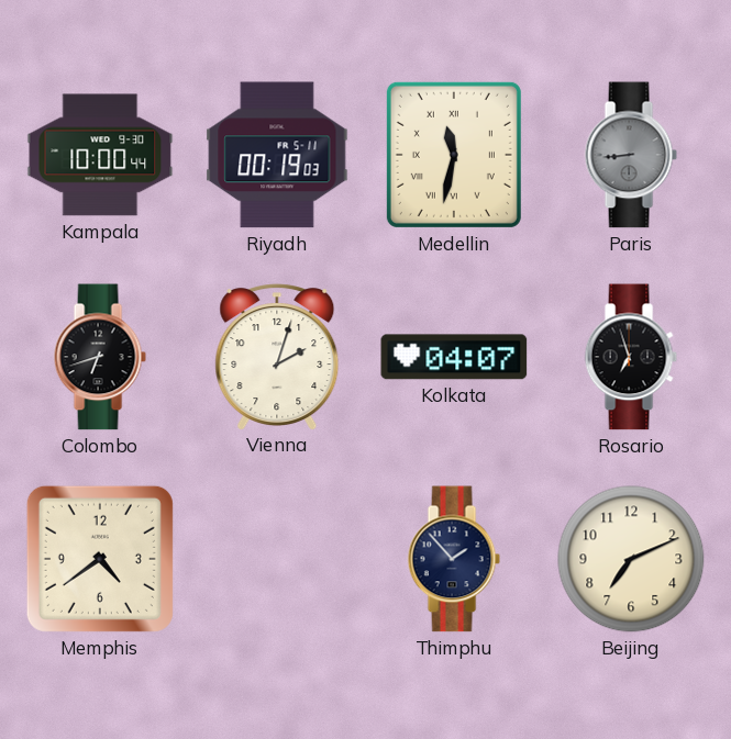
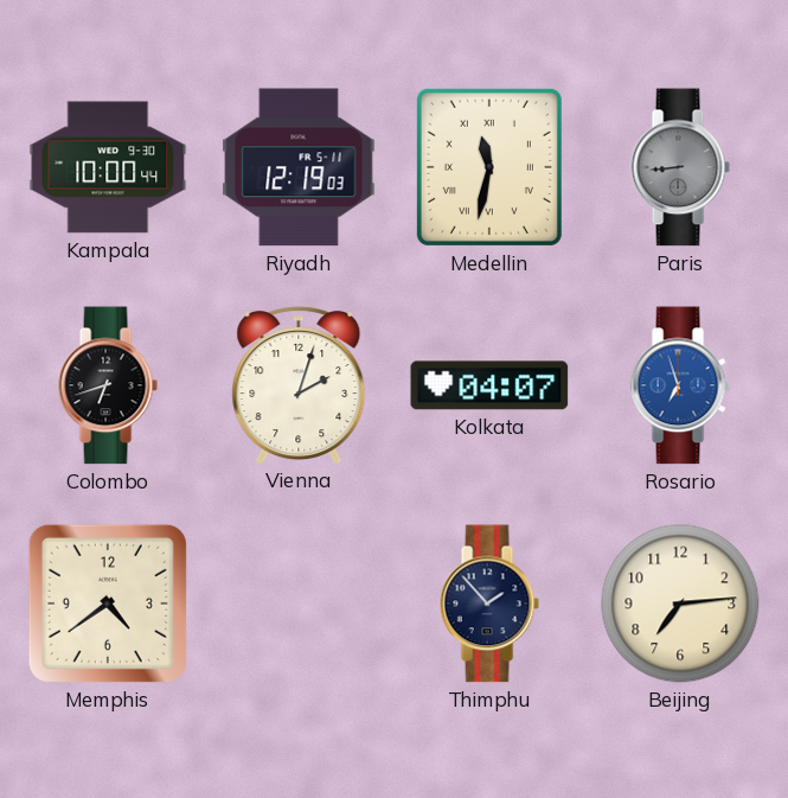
Riyadh: 00:19 -> 12:19
Rosario dial: black -> blue
Beijing: 7:11 -> 7:14
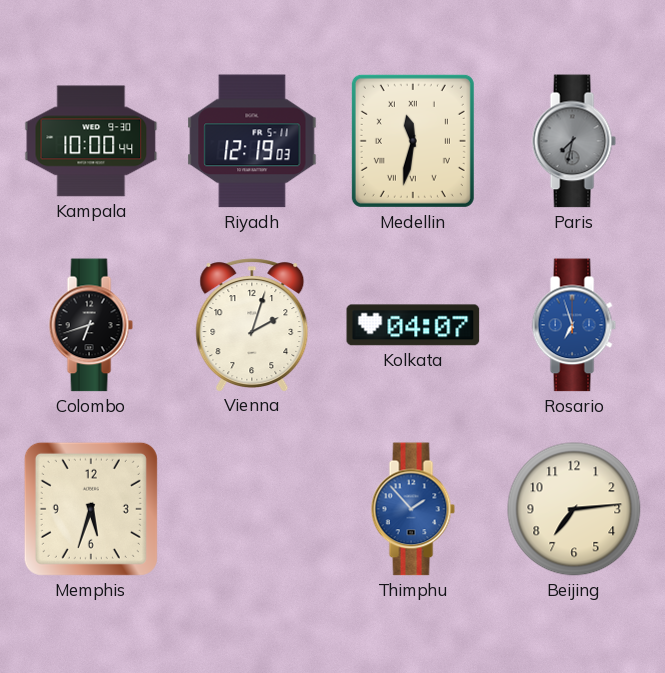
Paris: 8:44 -> 7:32
Memphis: 4:39 -> 5:33
Thimphu dial: navy -> blue
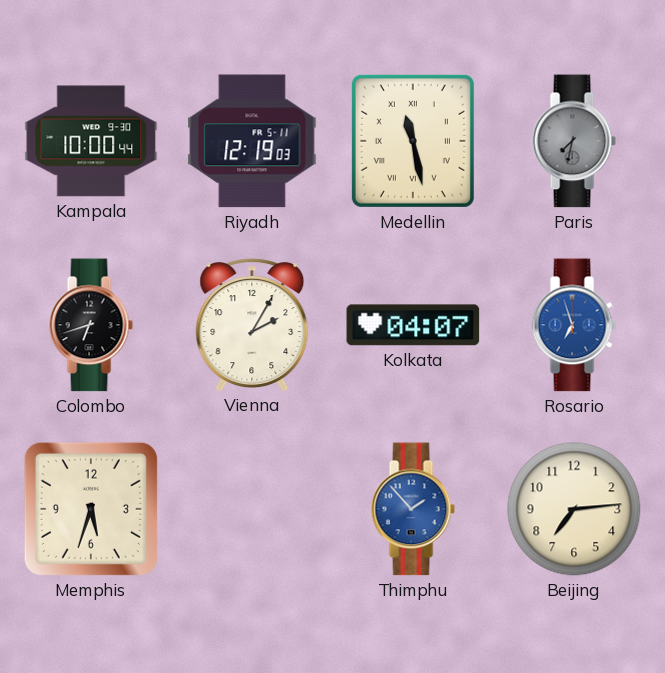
Medellin: 11:32 -> 11:28
Vienna: 2:03 -> 2:05
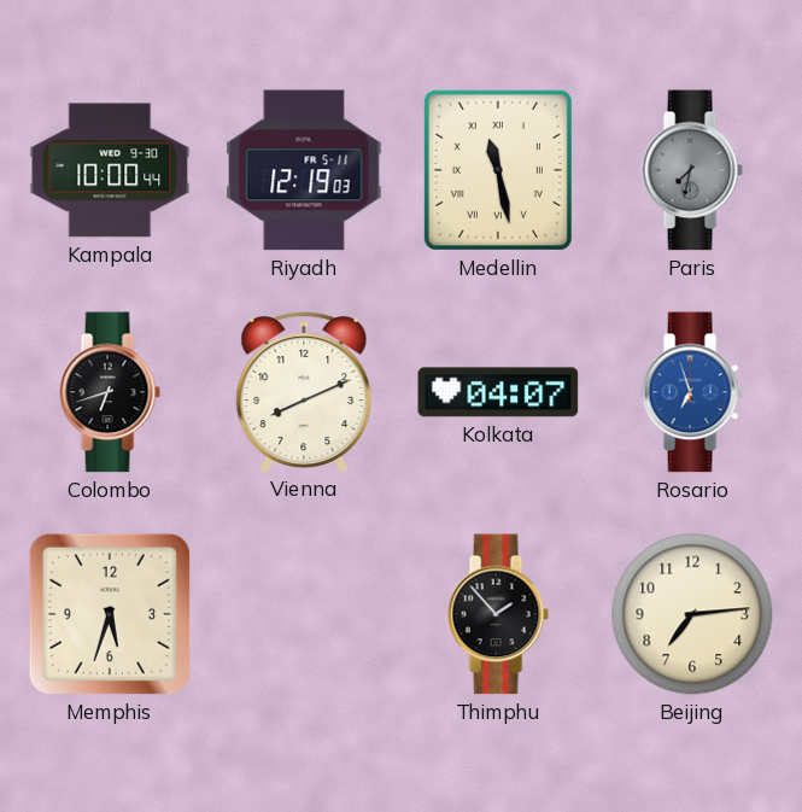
Vienna: 2:05 -> 8:11
Thimphu dial: blue -> black
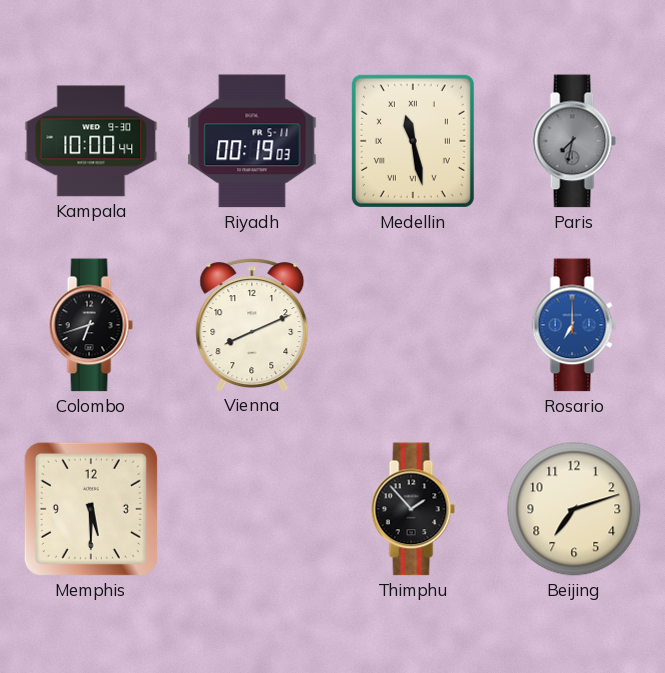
Riyadh: 12:19 -> 00:19
Kolkata: 04:07 -> none
Rosario: 6:57 -> 7:00
Memphis: 5:33 -> 5:30
Beijing: 7:14 -> 7:12
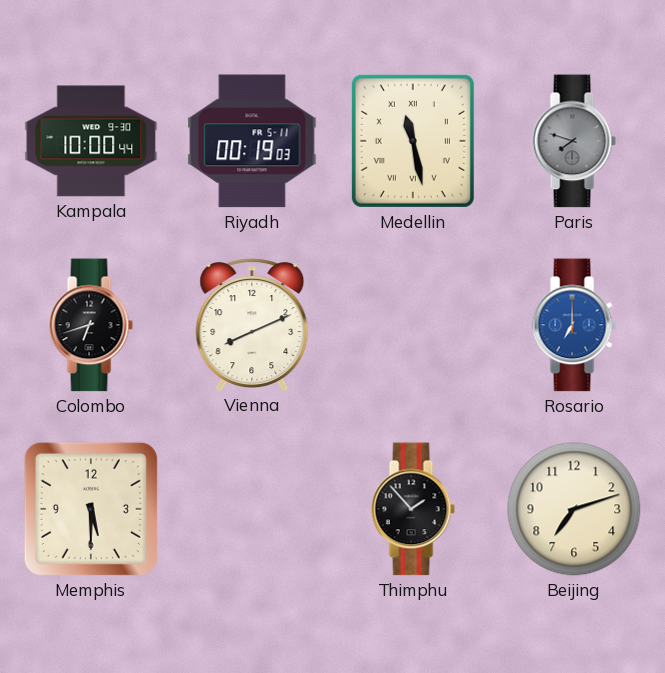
Paris: 7:32 -> 7:48
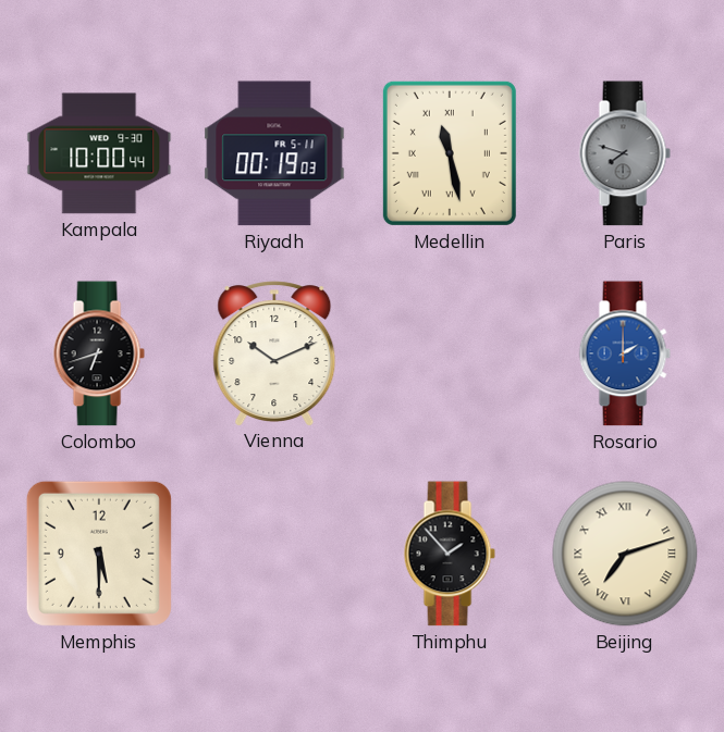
Vienna: 8:11 -> 10:11
Rosario: 7:00 -> 2:00
Beijing numerals: Arabic -> Roman
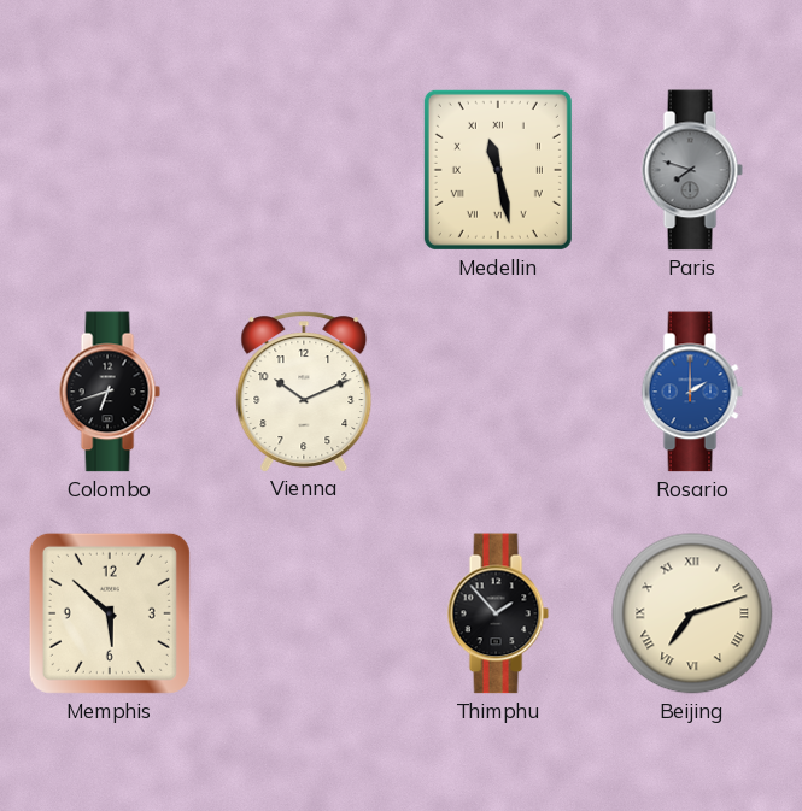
Kampala: 10:00 -> none
Riyadh: 00:19 -> none
Memphis: 5:30 -> 5:52
